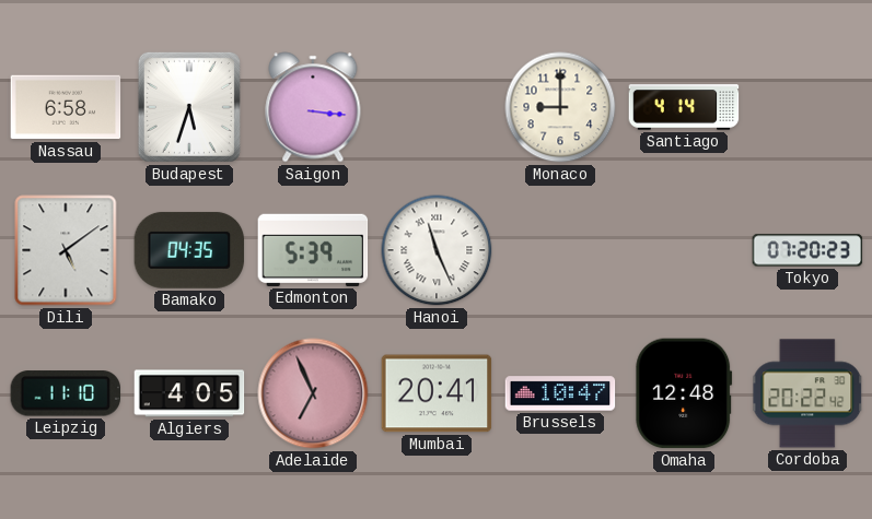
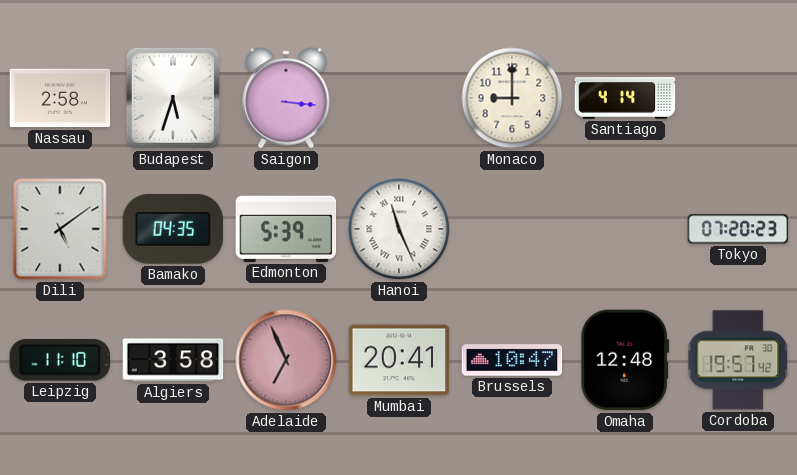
Nassau: 6:58 -> 2:58
Algiers: 4:05 -> 3:58
Cordoba: 20:22 -> 19:57
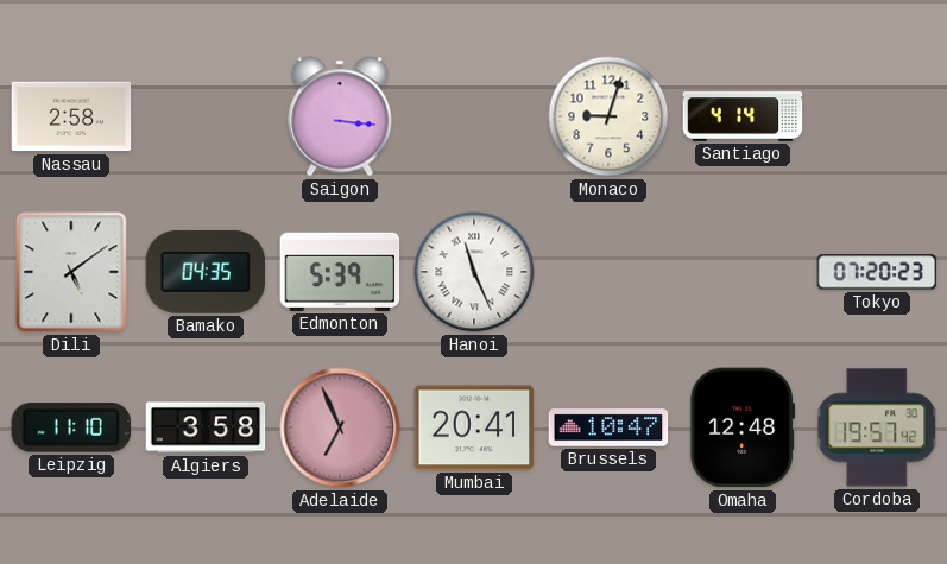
Budapest: 5:33 -> none
Monaco: 9:00 -> 9:03
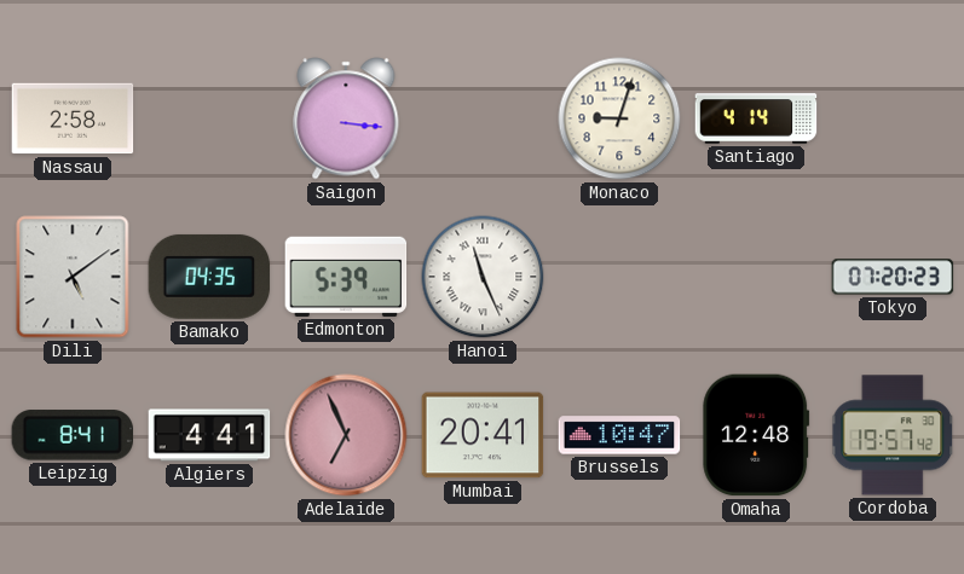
Leipzig: 11:10 -> 8:41
Algiers: 3:58 -> 4:41
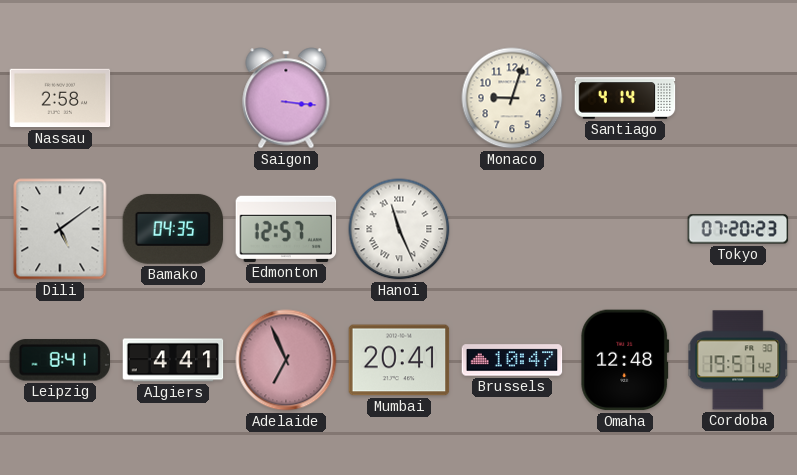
Edmonton: 5:39 -> 12:57
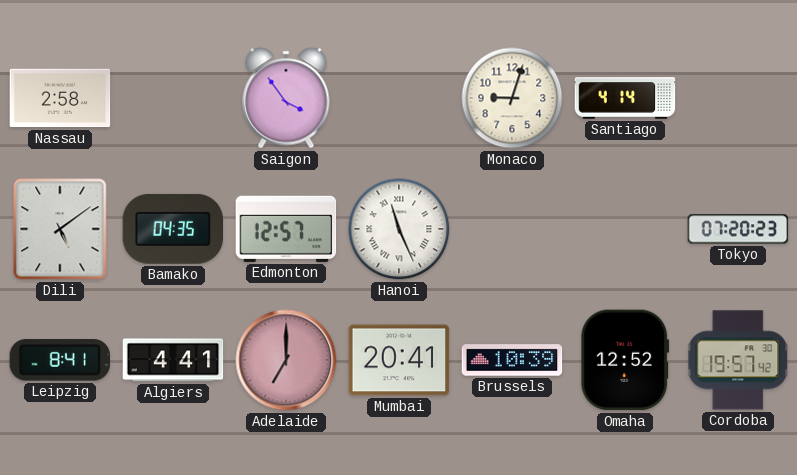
Saigon: 3:16 -> 3:54
Adelaide: 6:56 -> 7:00
Brussels: 10:47 -> 10:39
Omaha: 12:48 -> 12:52
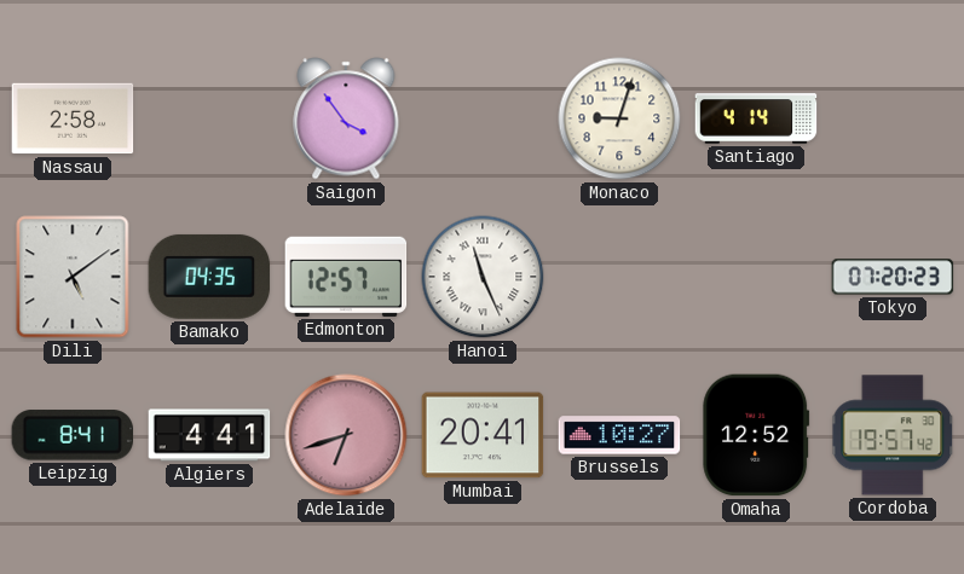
Adelaide: 7:00 -> 6:42
Brussels: 10:39 -> 10:27
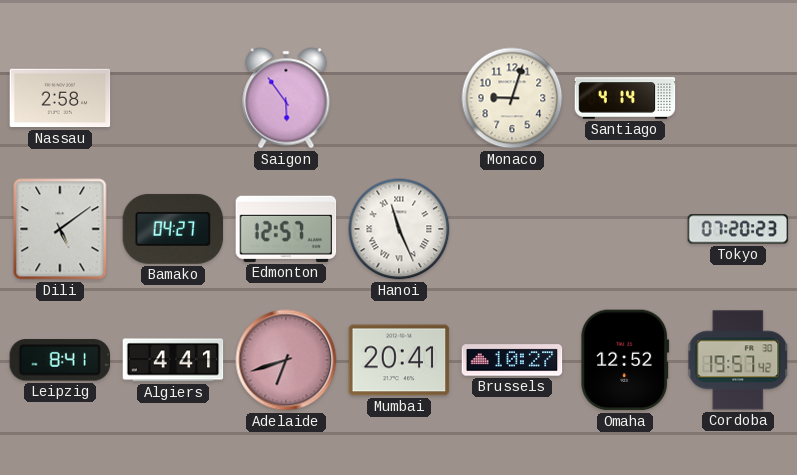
Saigon: 3:54 -> 5:54
Bamako: 04:35 -> 04:27
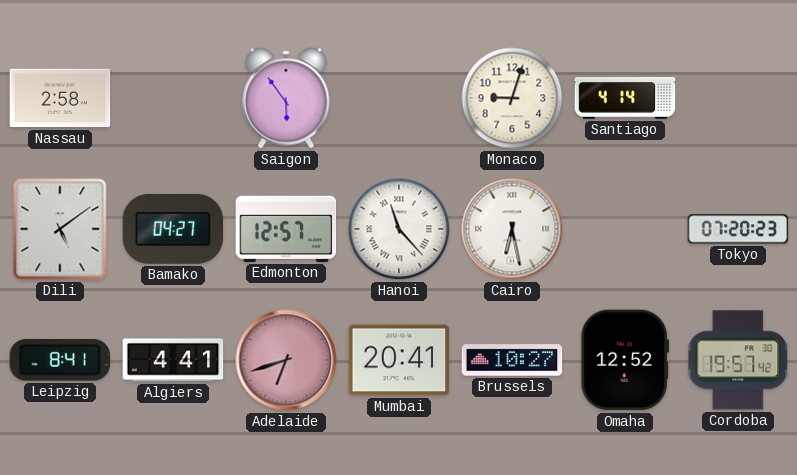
Hanoi: 11:26 -> 11:23
Cairo: none -> 6:28
